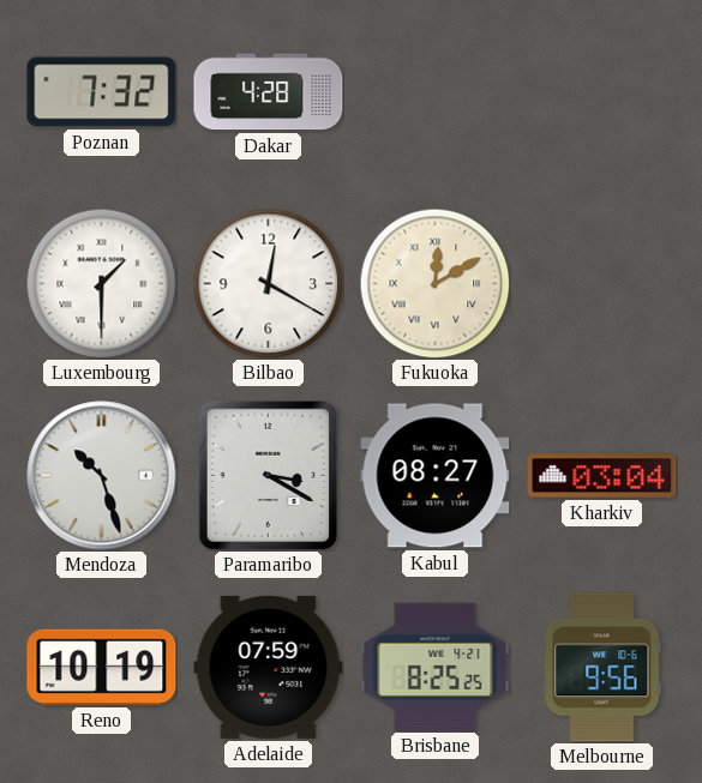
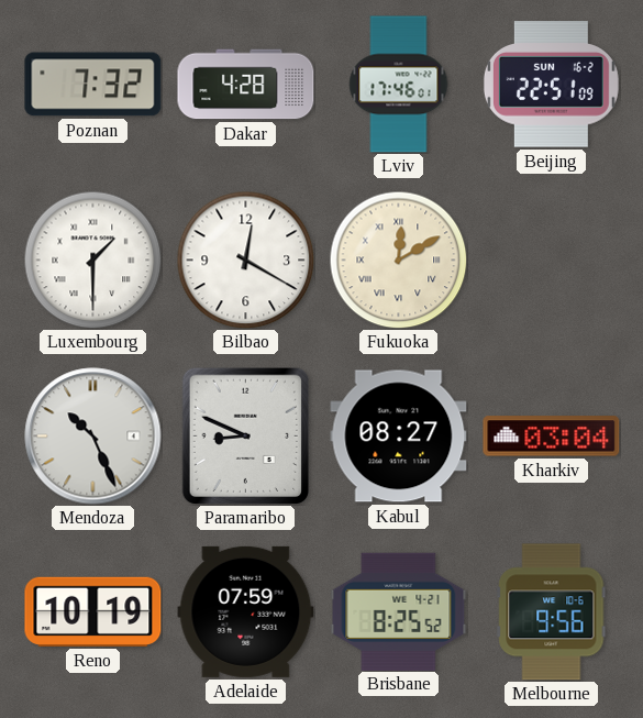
Lviv: none -> 17:46
Beijing: none -> 22:51
Mendoza: 10:27 -> 10:26
Paramaribo: 3:20 -> 8:49
Brisbane: 8:25:25 -> 8:25:52
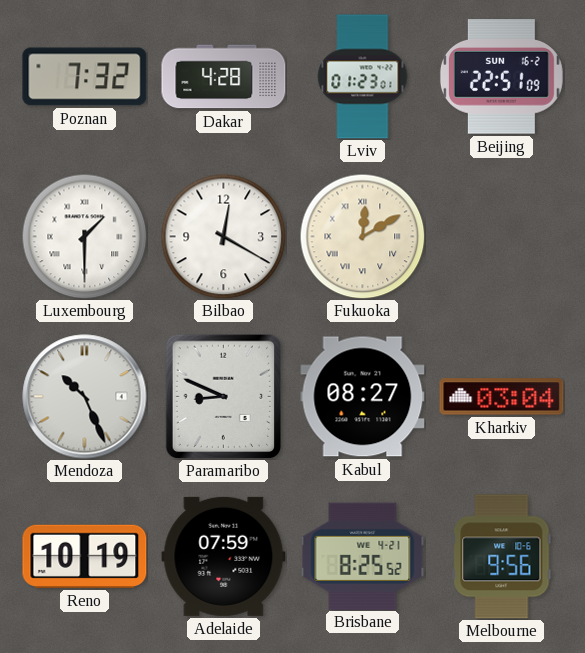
Lviv: 17:46 -> 01:23
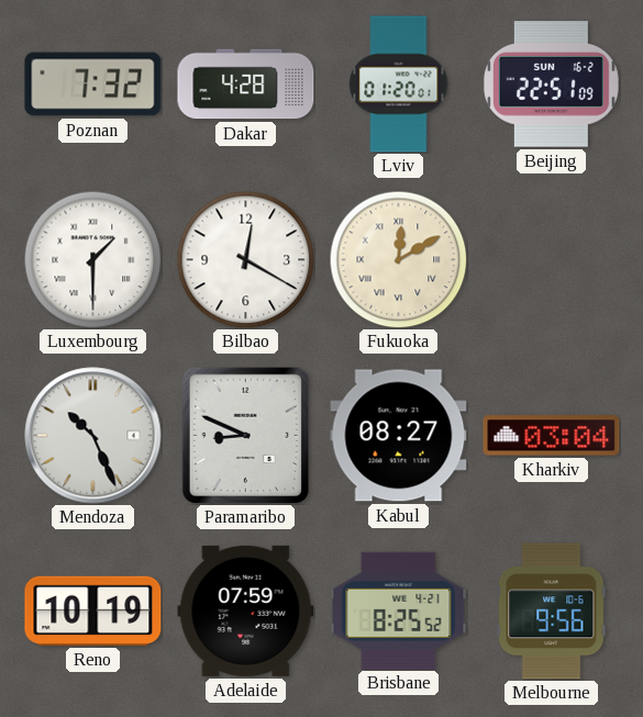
Lviv: 01:23 -> 01:20
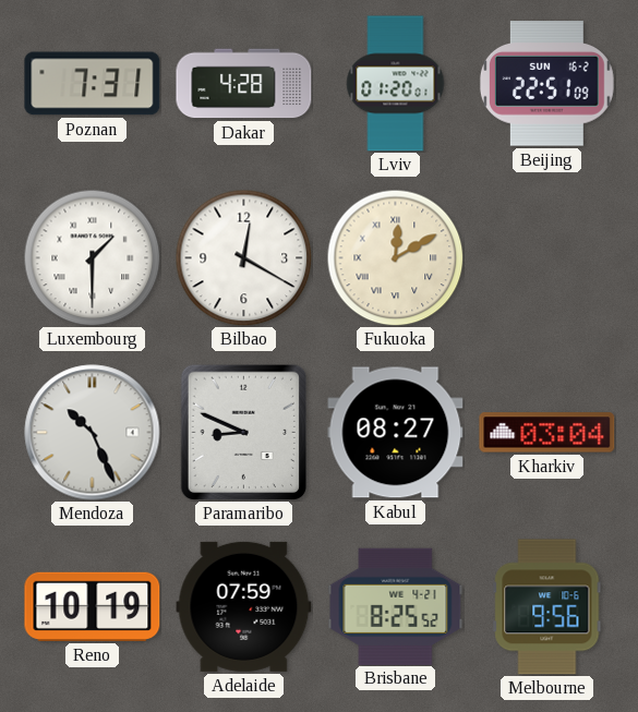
Poznan: 7:32 -> 7:31
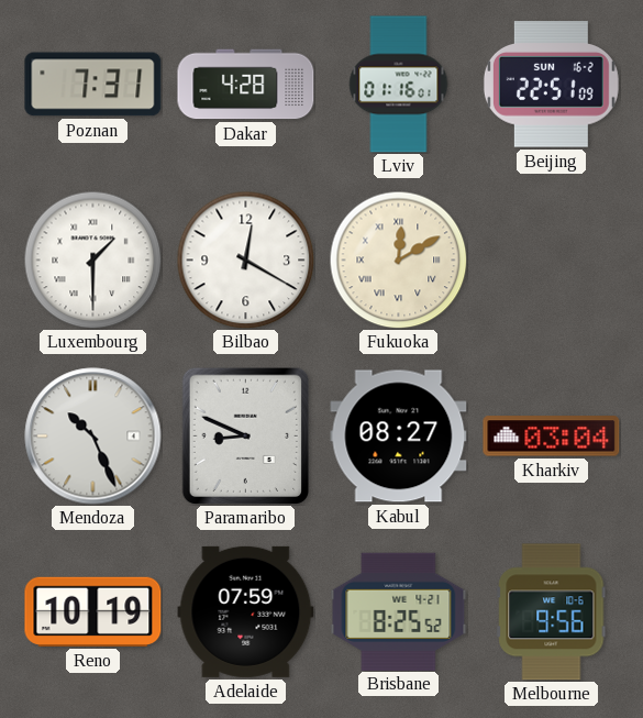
Lviv: 01:20 -> 01:16
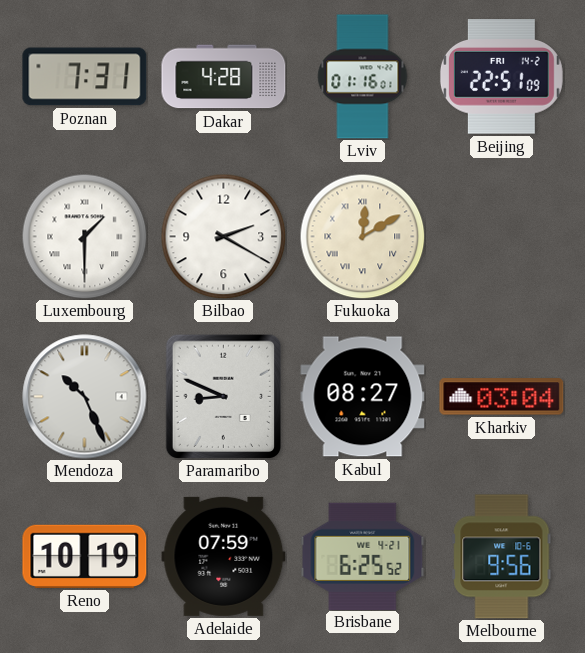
Beijing date: SUN 16-2 -> FRI 14-2
Bilbao: 12:20 -> 2:20
Brisbane: 8:25 -> 6:25
